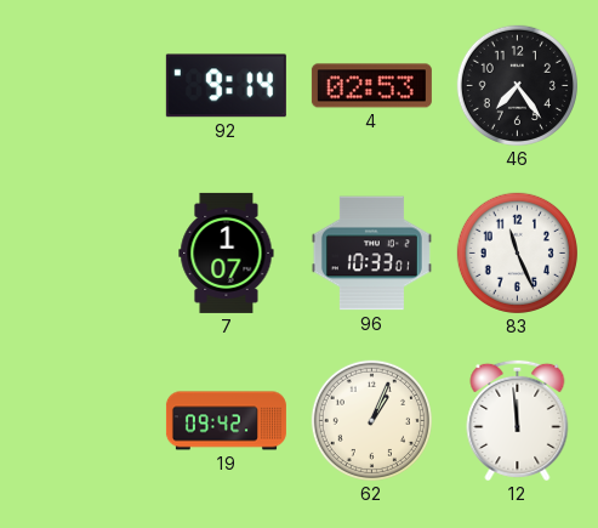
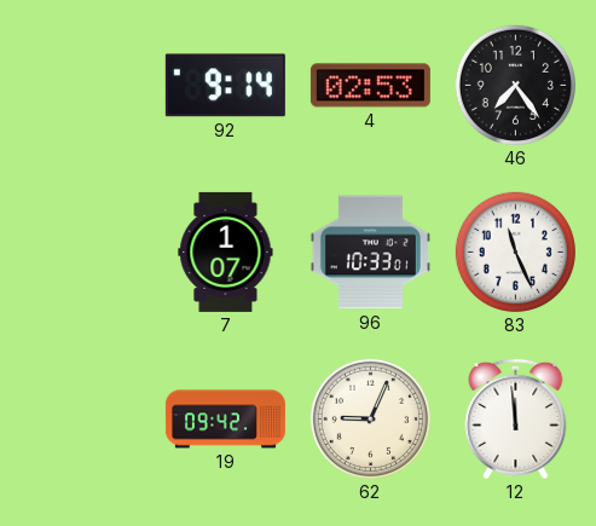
62: 1:04 -> 9:04
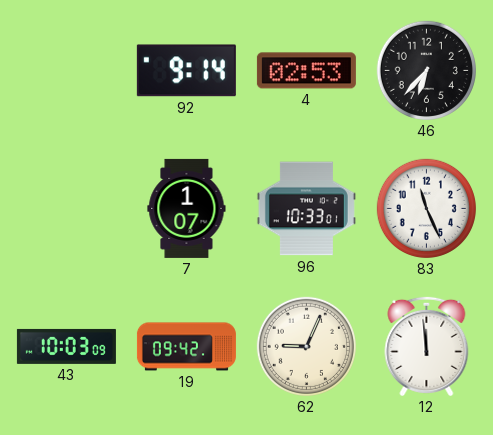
46: 7:24 -> 6:37
43: none -> 10:03
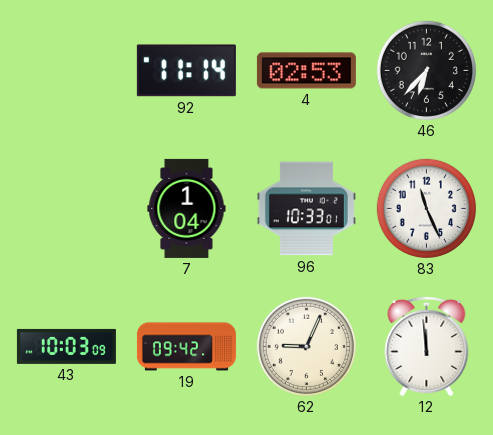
92: 9:14 -> 11:14
7: 1:07 -> 1:04
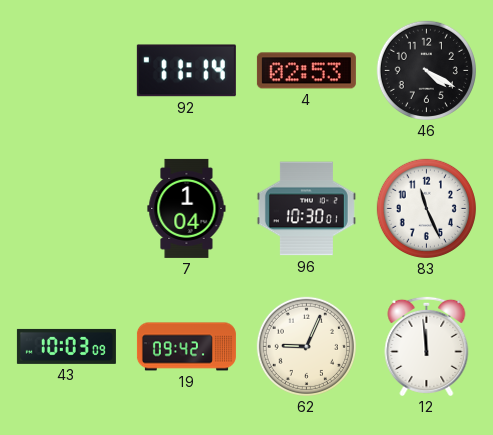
46: 6:37 -> 4:20
96: 10:33 -> 10:30
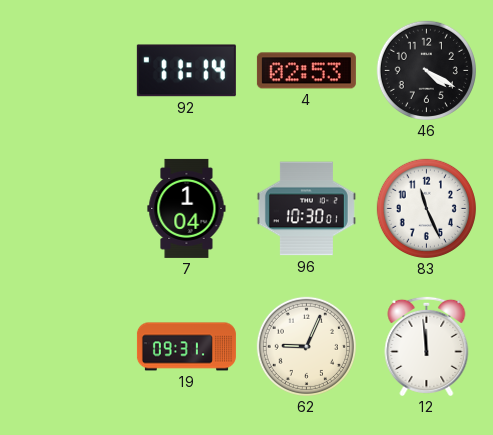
43: 10:03 -> none
19: 09:42 -> 09:31
